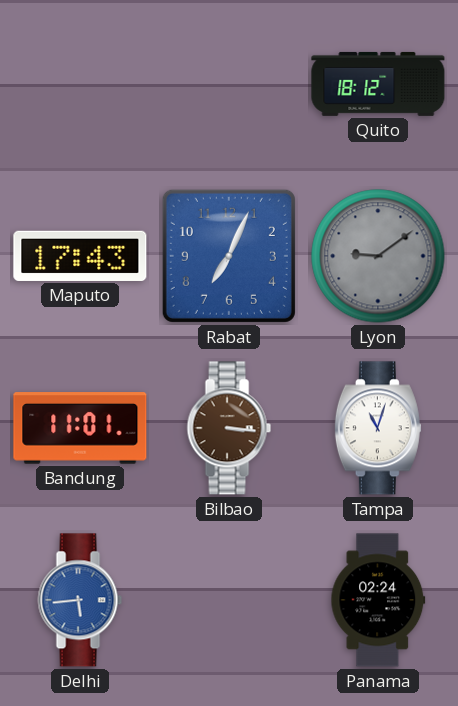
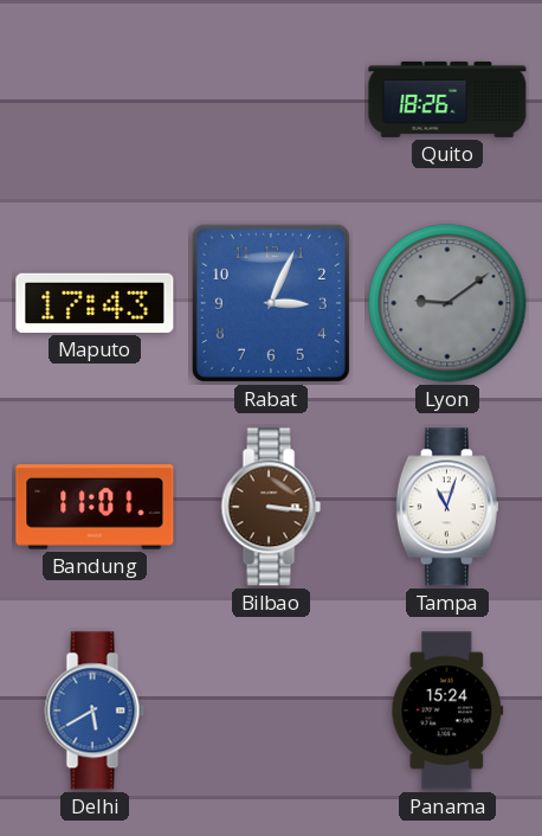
Quito: 18:12 -> 18:26
Rabat: 7:04 -> 3:04
Delhi: 5:44 -> 5:40
Panama: 02:24 -> 15:24
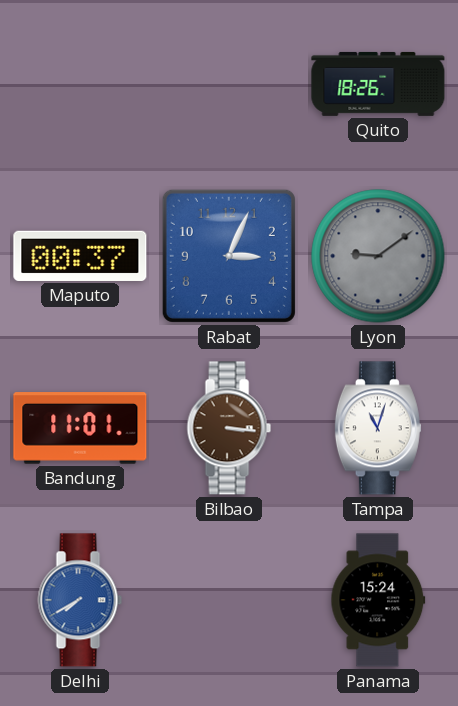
Maputo: 17:43 -> 00:37
Delhi: 5:40 -> 7:40
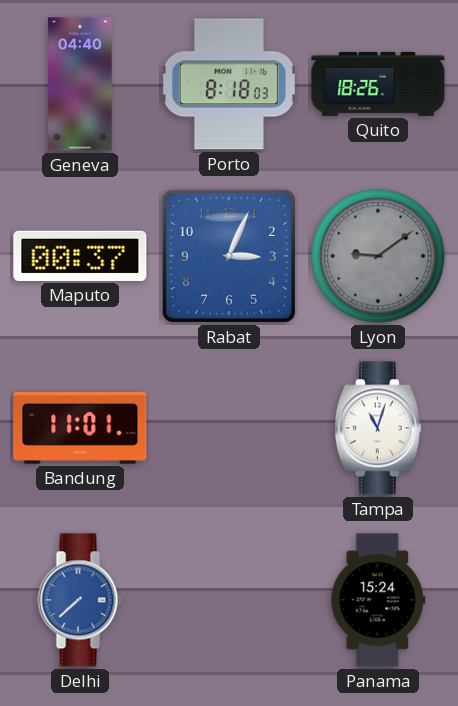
Geneva: none -> 04:40
Porto: none -> 8:18
Bilbao: 3:16 -> none
Delhi: 7:40 -> 7:38
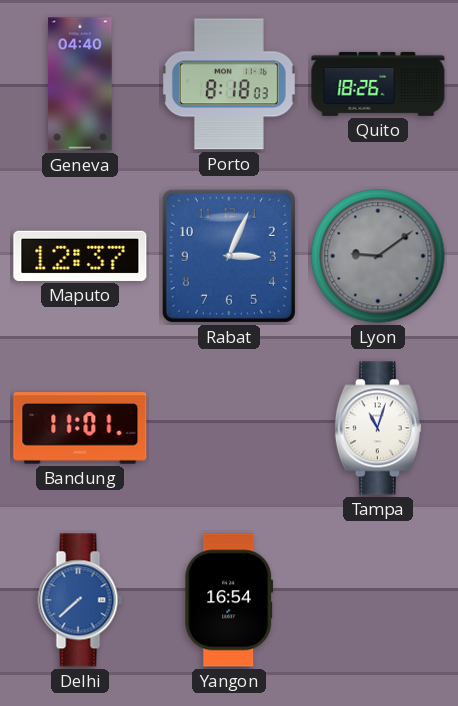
Maputo: 00:37 -> 12:37
Yangon: none -> 16:54
Panama: 15:24 -> none
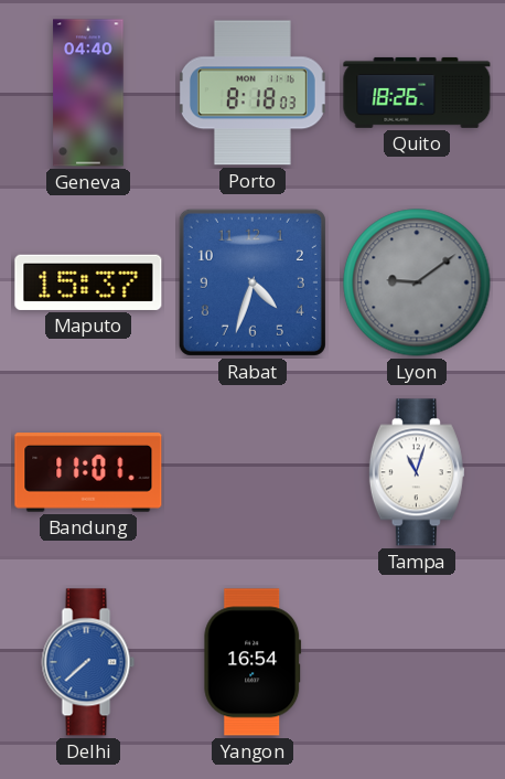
Maputo: 12:37 -> 15:37
Rabat: 3:04 -> 4:33
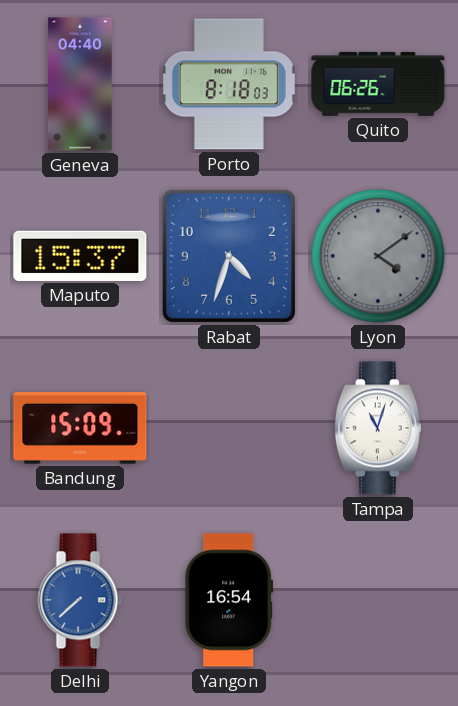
Quito: 18:26 -> 06:26
Lyon: 9:09 -> 4:09
Bandung: 11:01 -> 15:09
